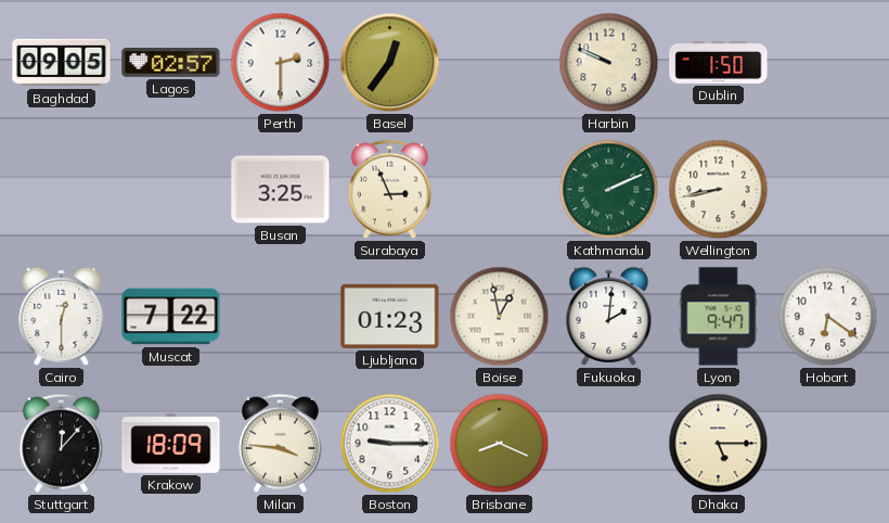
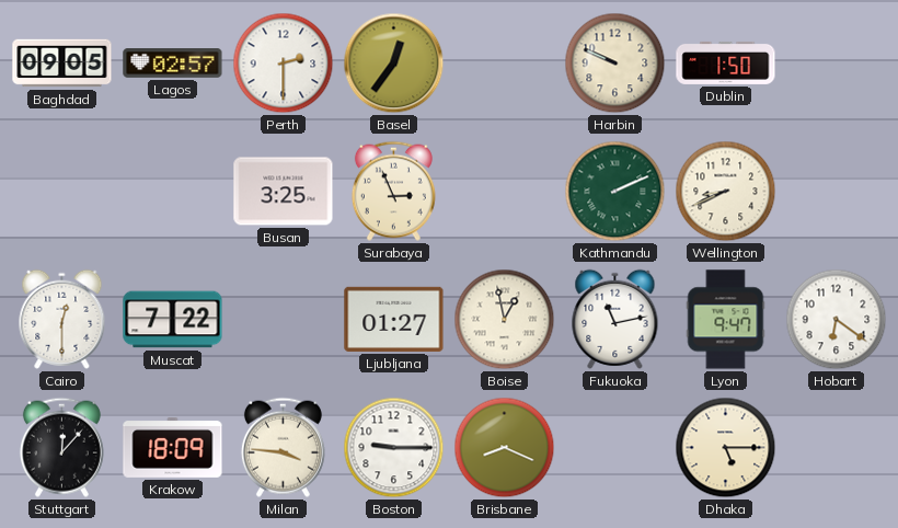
Wellington: 8:43 -> 8:41
Ljubljana: 01:23 -> 01:27
Fukuoka: 2:01 -> 11:13
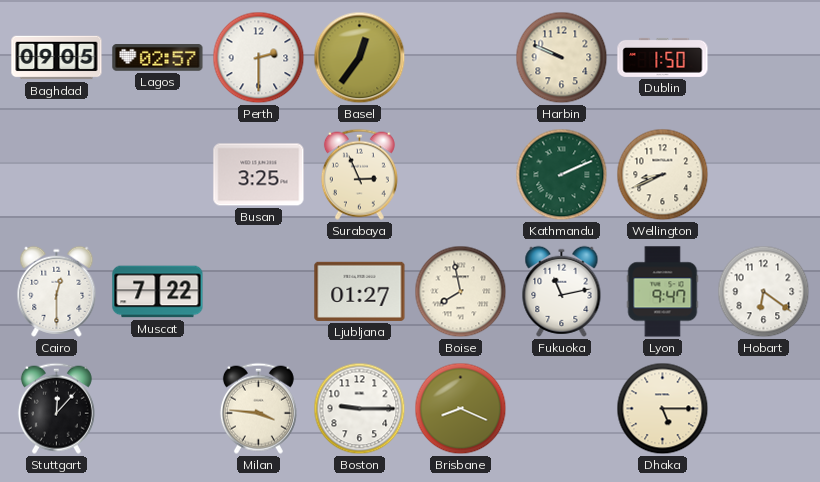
Boise: 12:58 -> 7:58
Krakow: 18:09 -> none
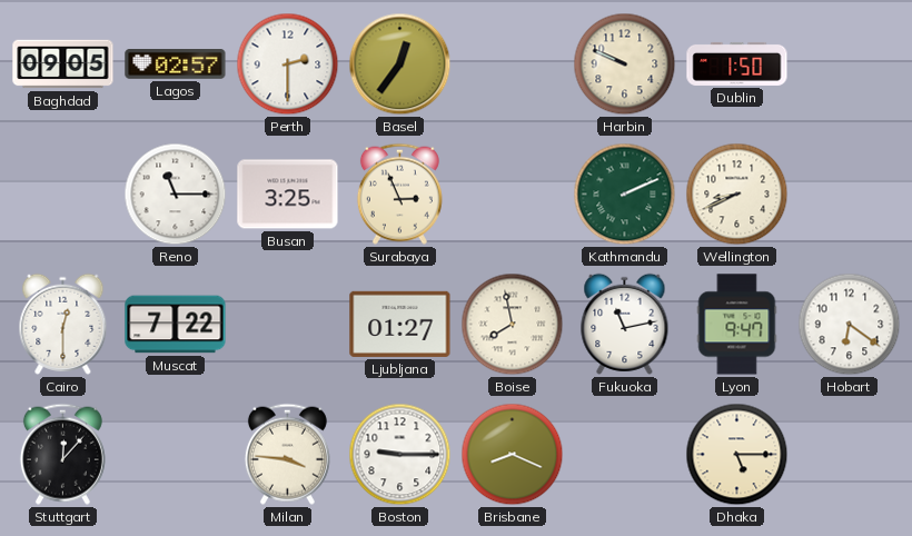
Reno: none -> 11:15
